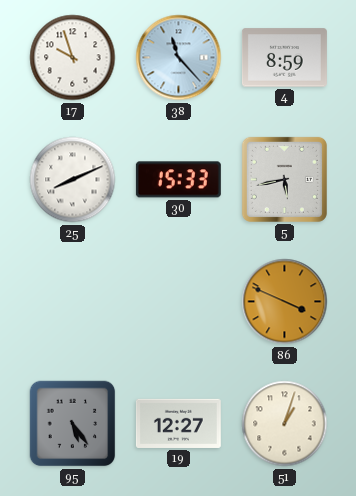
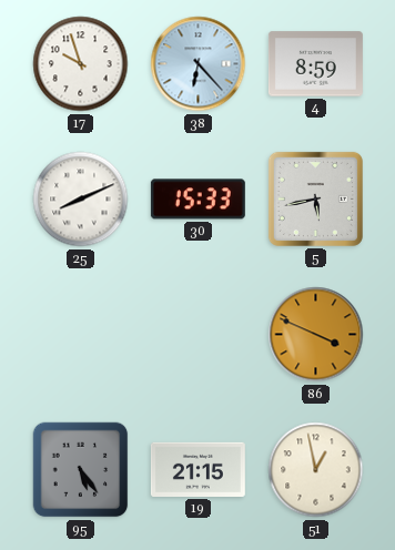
38: 11:23 -> 6:23
19: 12:27 -> 21:15
51: 1:03 -> 12:58
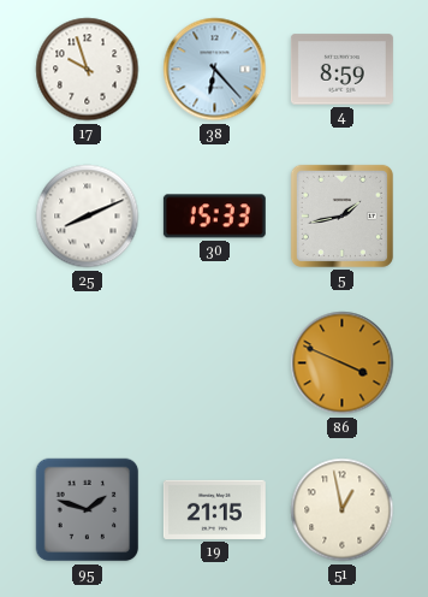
5: 5:43 -> 1:43
95: 5:24 -> 1:48
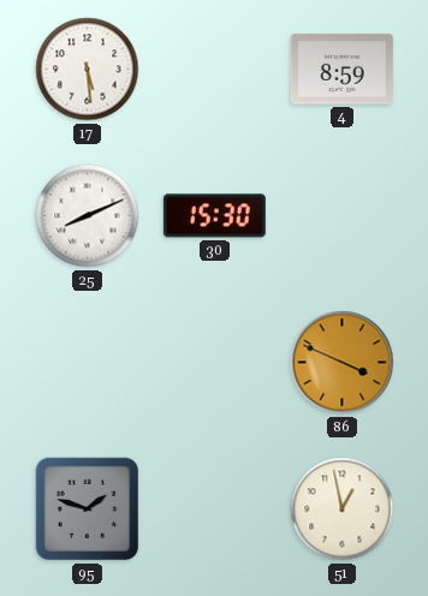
17: 9:57 -> 5:29
38: 6:23 -> none
30: 15:33 -> 15:30
5: 1:43 -> none
19: 21:15 -> none
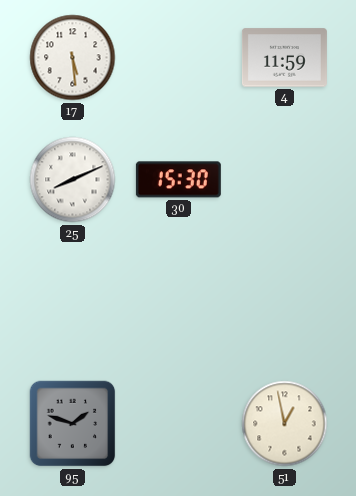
4: 8:59 -> 11:59
86: 3:49 -> none
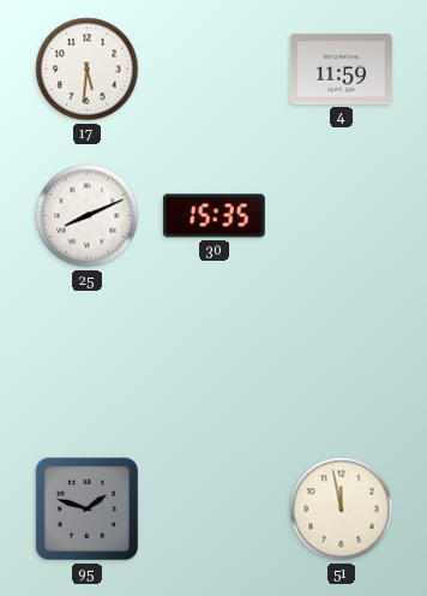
17: 5:29 -> 5:31
30: 15:30 -> 15:35
51: 12:58 -> 11:58
